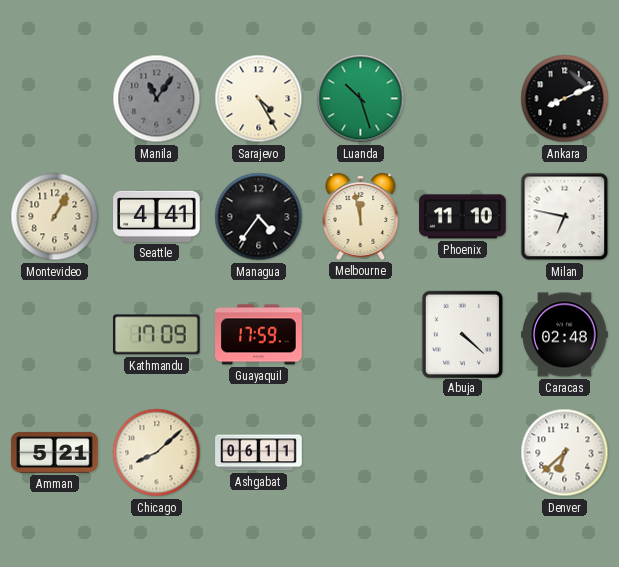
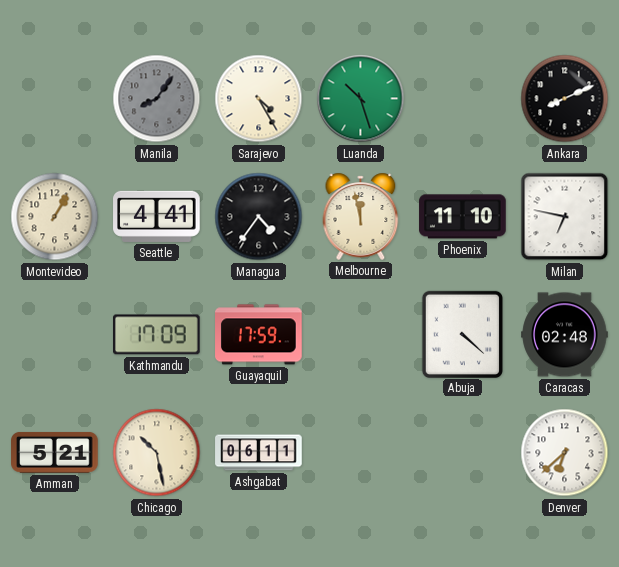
Manila: 11:06 -> 8:06
Chicago: 8:08 -> 10:28
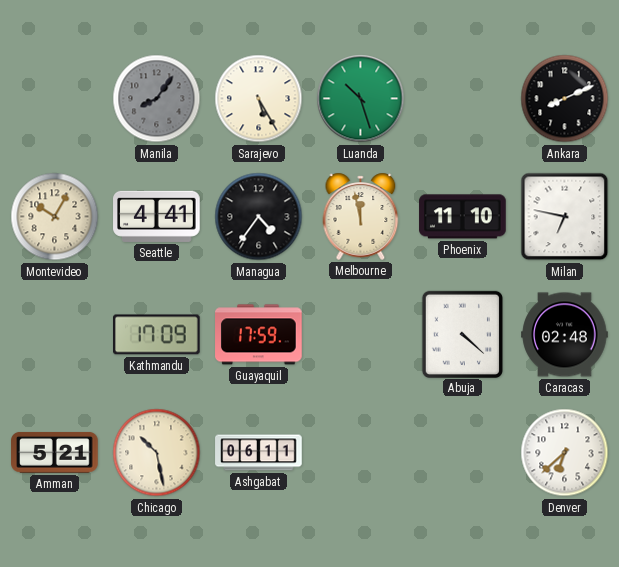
Sarajevo: 4:25 -> 5:25
Montevideo: 1:05 -> 10:05
